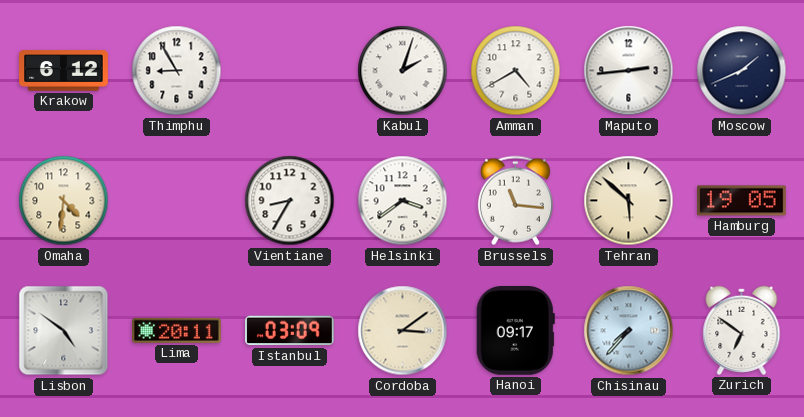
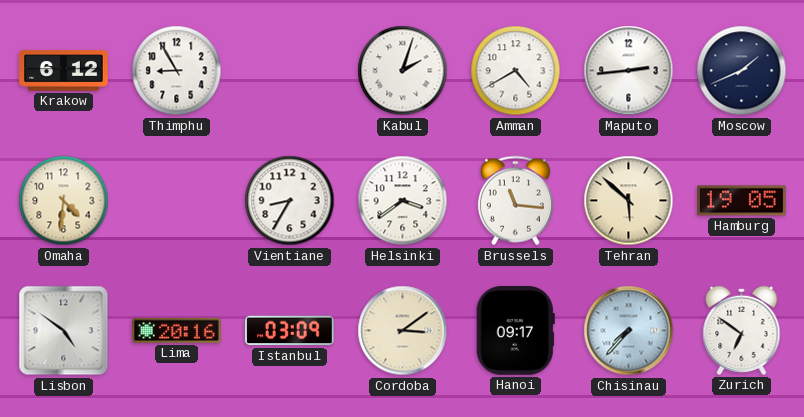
Lima: 20:11 -> 20:16
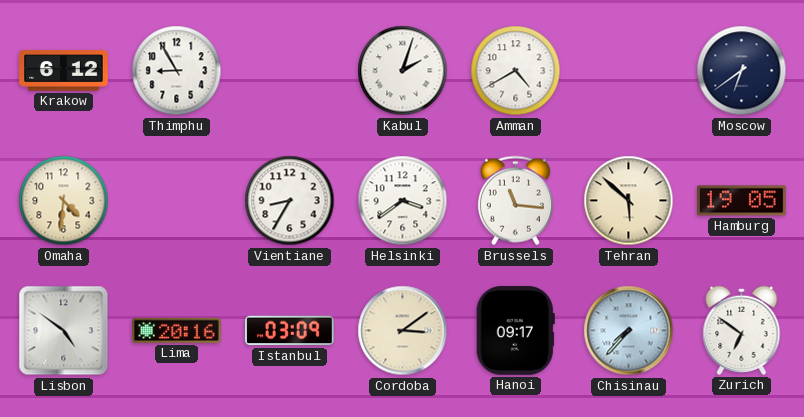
Maputo: 2:44 -> none
Moscow: 1:41 -> 6:39
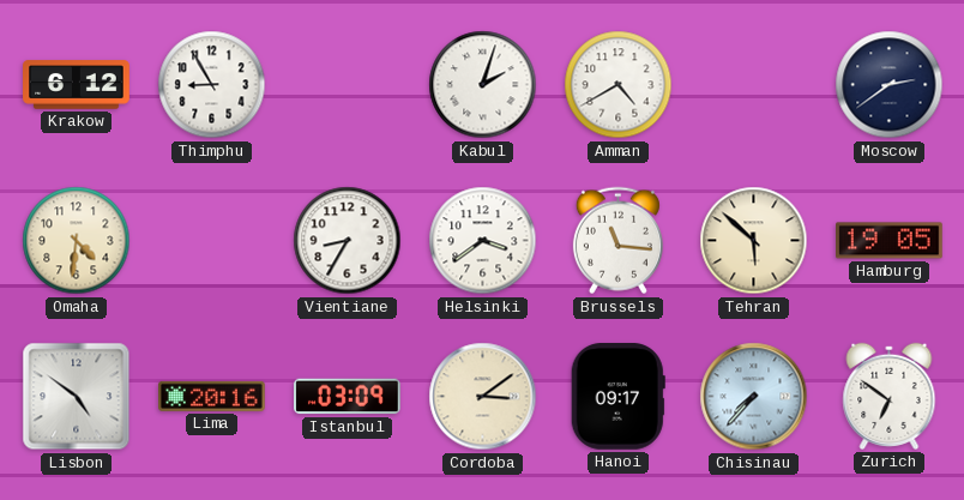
Moscow: 6:39 -> 2:39
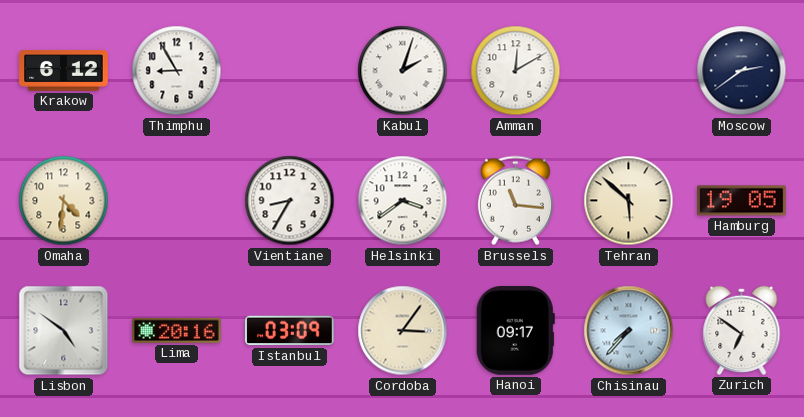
Amman: 4:40 -> 12:10
Cordoba: 3:09 -> 3:06
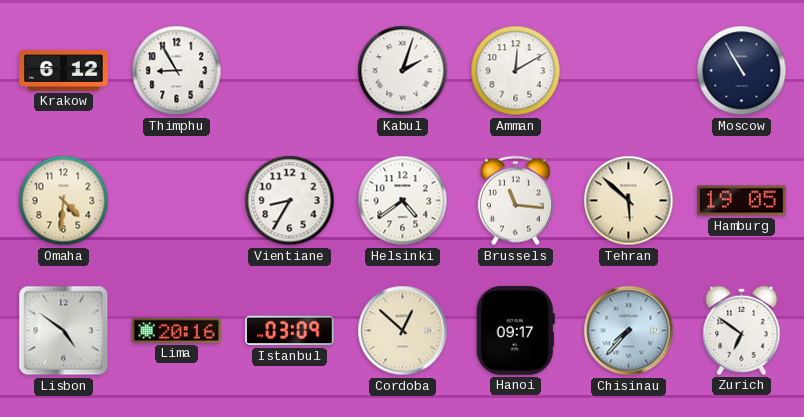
Moscow: 2:39 -> 10:55
Helsinki: 3:39 -> 4:39
Cordoba: 3:06 -> 12:52
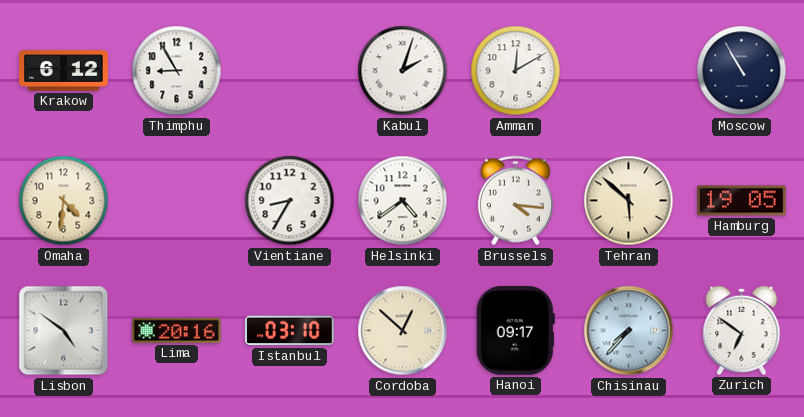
Brussels: 11:16 -> 4:16
Istanbul: 03:09 -> 03:10
